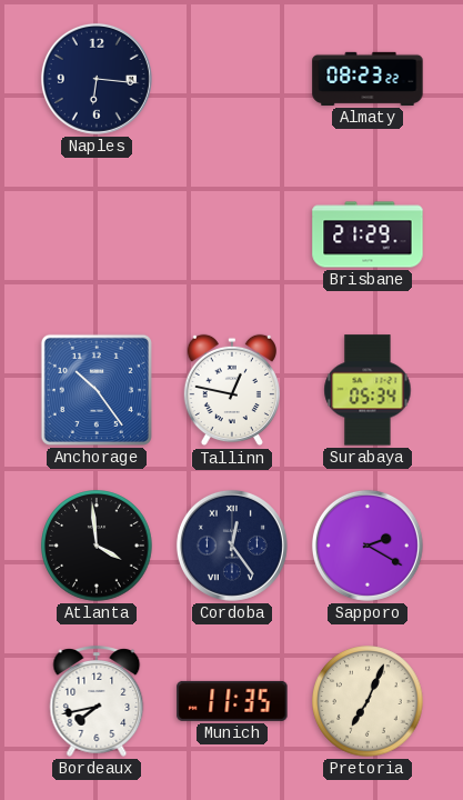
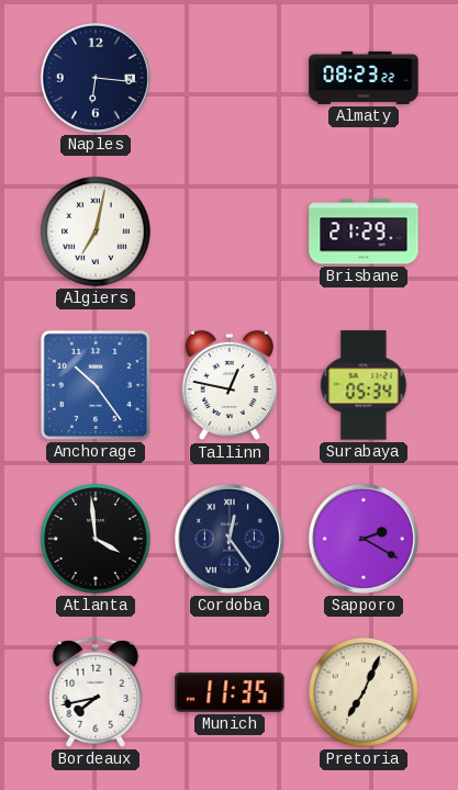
Algiers: none -> 7:02
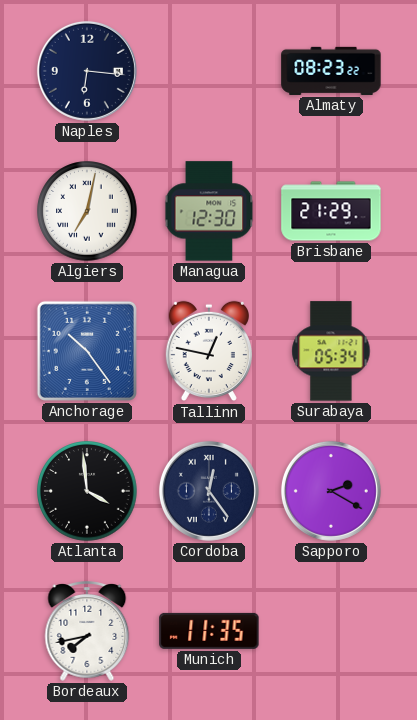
Managua: none -> 12:30
Pretoria: 7:04 -> none
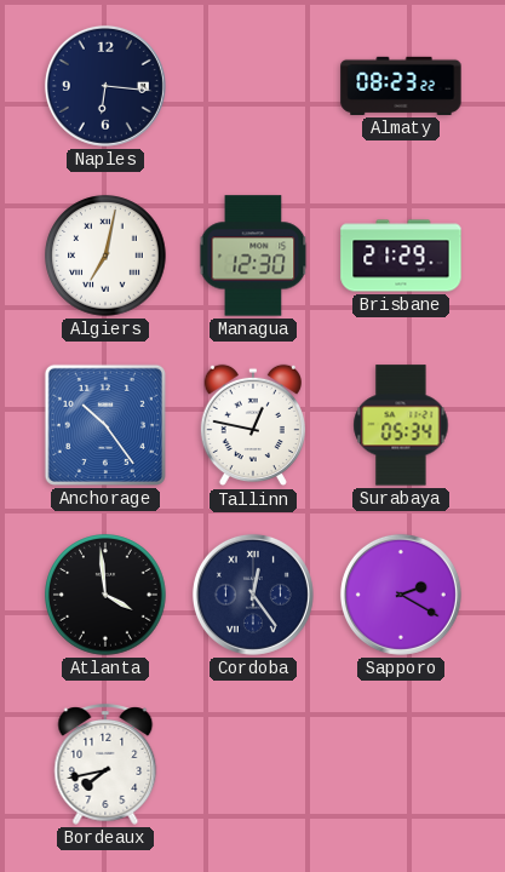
Munich: 11:35 -> none
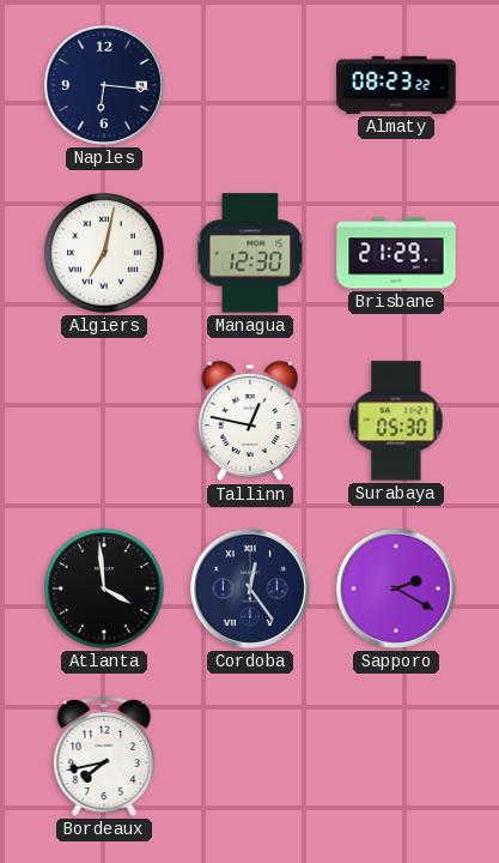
Anchorage: 10:24 -> none
Surabaya: 05:34 -> 05:30
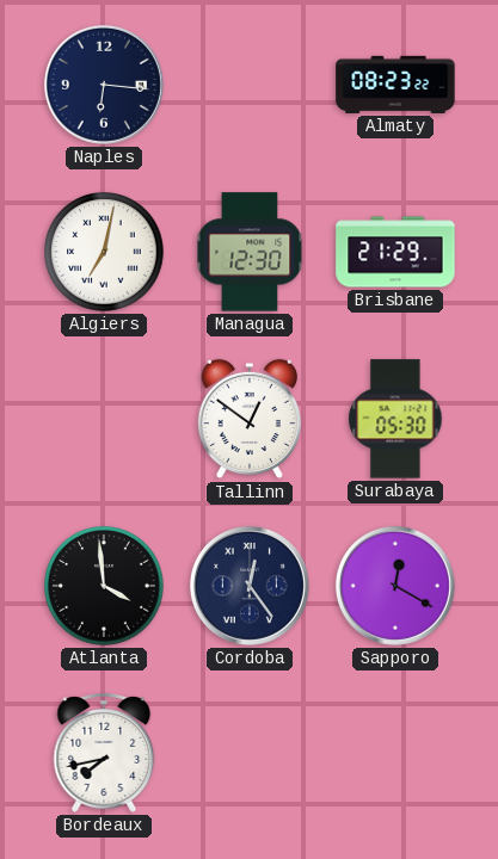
Tallinn: 12:47 -> 12:51
Sapporo: 2:20 -> 12:20
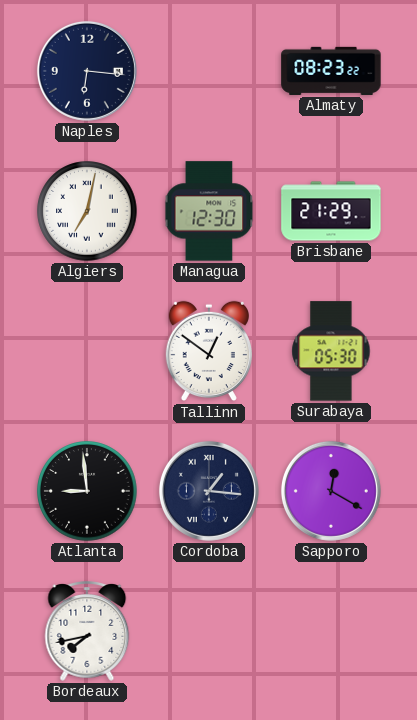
Atlanta: 3:59 -> 8:59
Cordoba: 12:24 -> 1:16
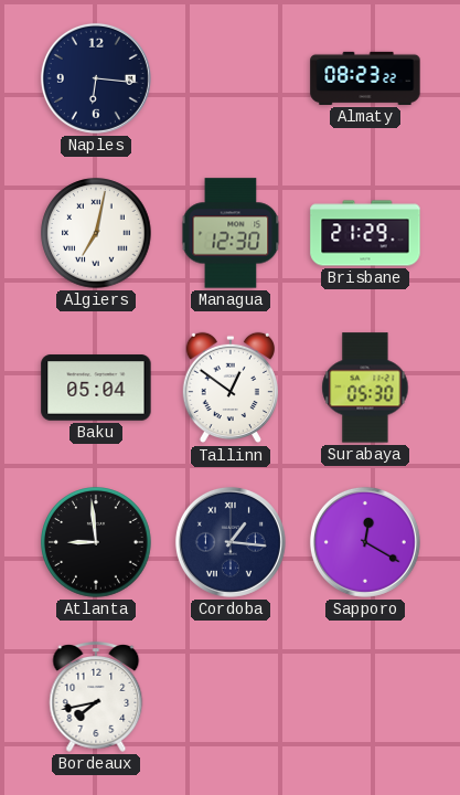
Baku: none -> 05:04
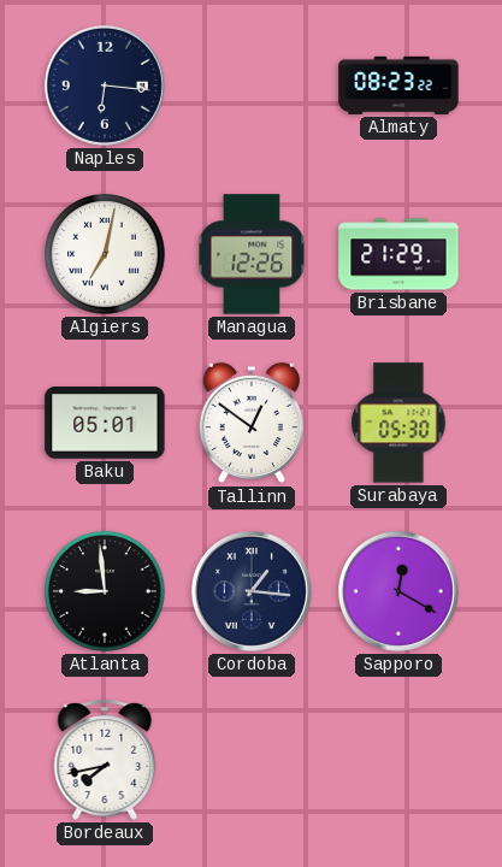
Managua: 12:30 -> 12:26
Baku: 05:04 -> 05:01
